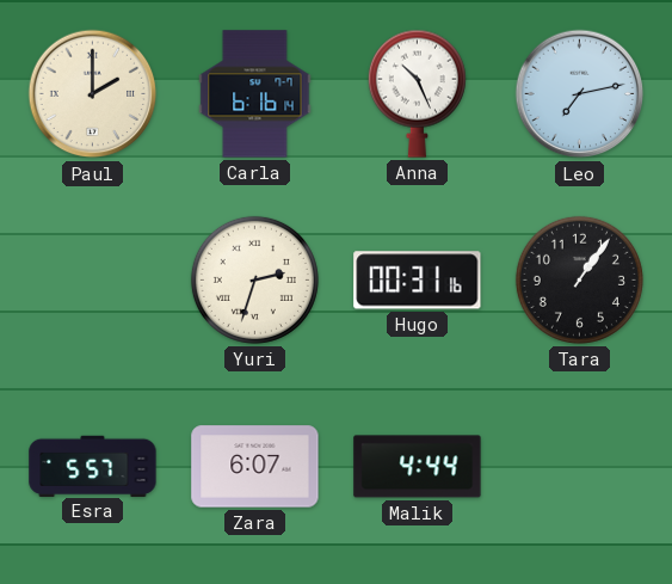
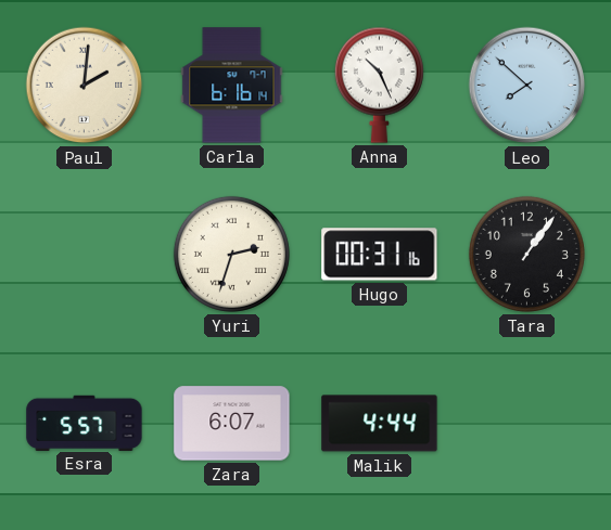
Paul: 2:00 -> 2:01
Leo: 7:13 -> 7:52
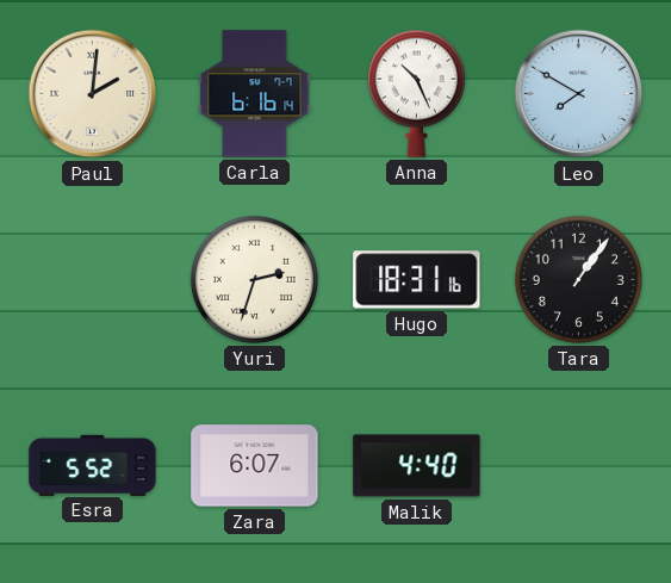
Leo: 7:52 -> 7:50
Hugo: 00:31 -> 18:31
Esra: 5:57 -> 5:52
Malik: 4:44 -> 4:40
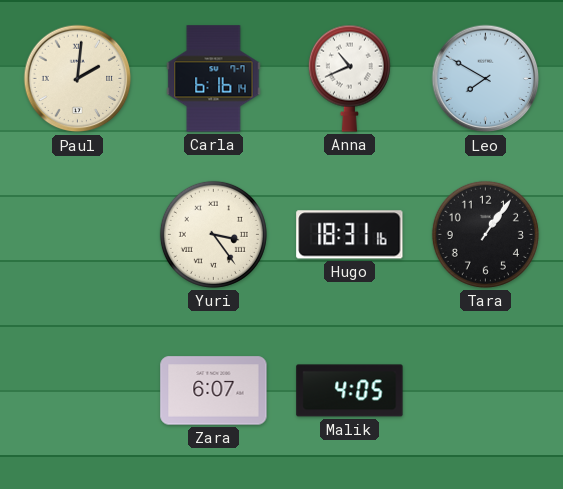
Anna: 10:26 -> 10:41
Yuri: 2:33 -> 3:24
Esra: 5:52 -> none
Malik: 4:40 -> 4:05
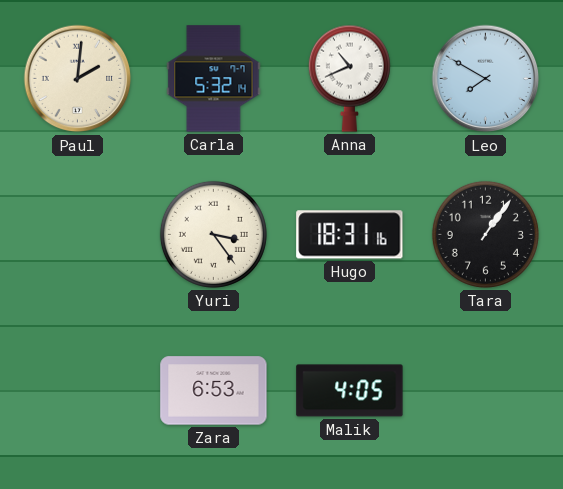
Carla: 6:16 -> 5:32
Zara: 6:07 -> 6:53
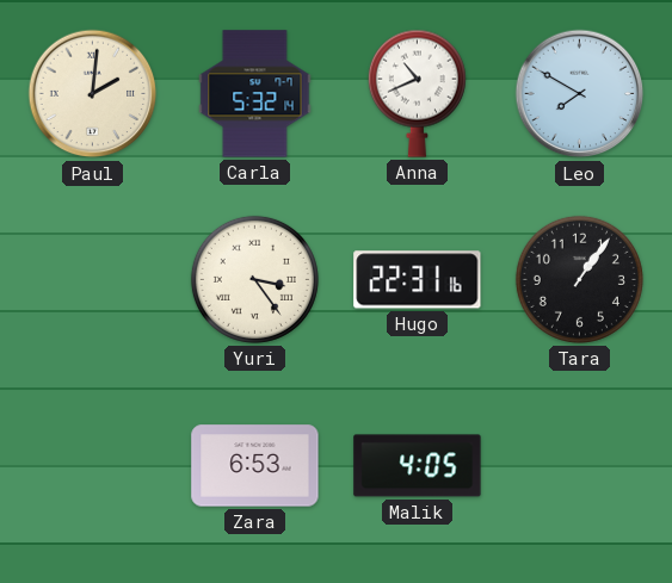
Hugo: 18:31 -> 22:31
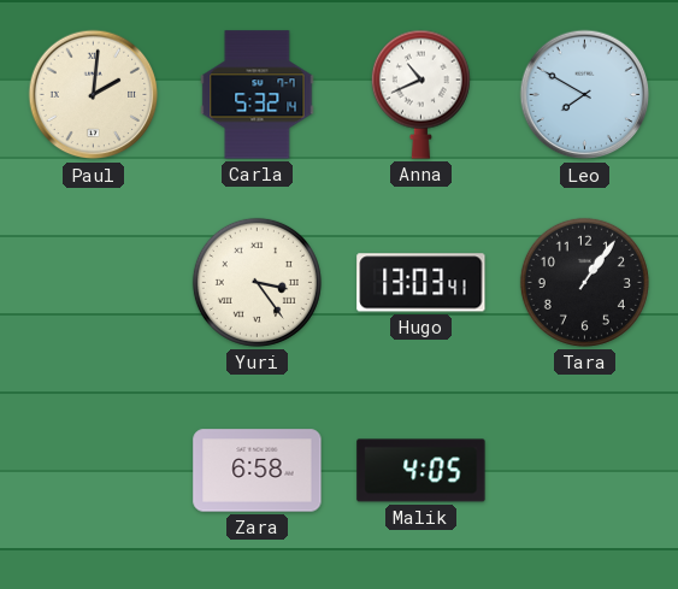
Hugo: 22:31 -> 13:03
Zara: 6:53 -> 6:58
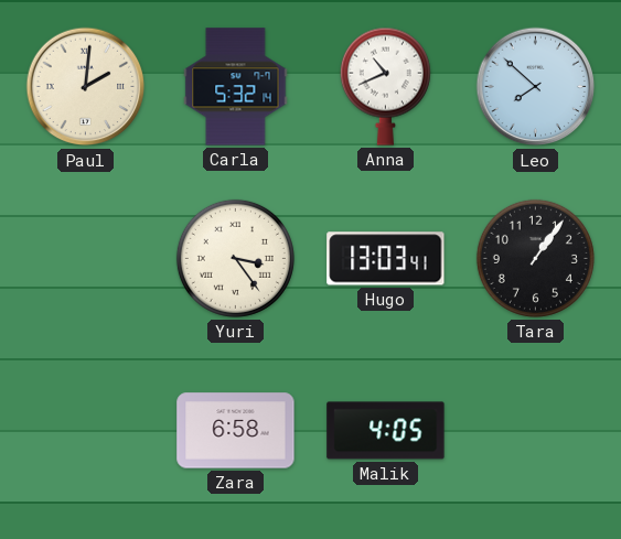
Leo: 7:50 -> 7:52
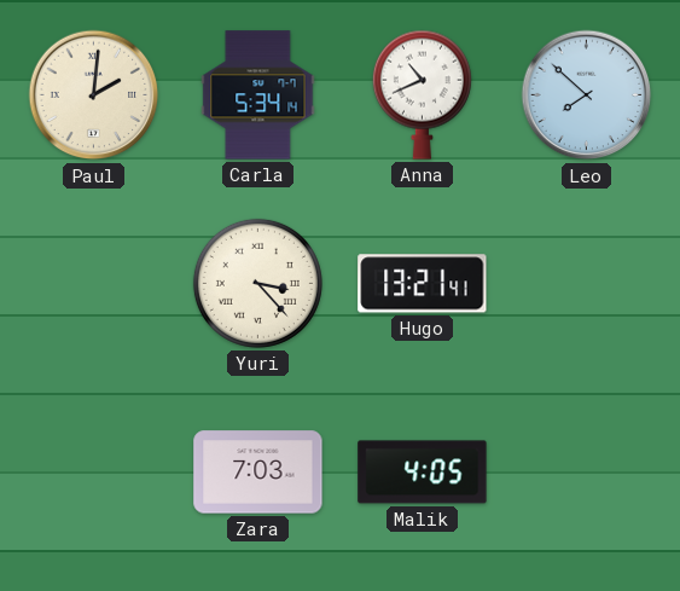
Carla: 5:32 -> 5:34
Yuri: 3:24 -> 3:23
Hugo: 13:03 -> 13:21
Tara: 1:06 -> none
Zara: 6:58 -> 7:03
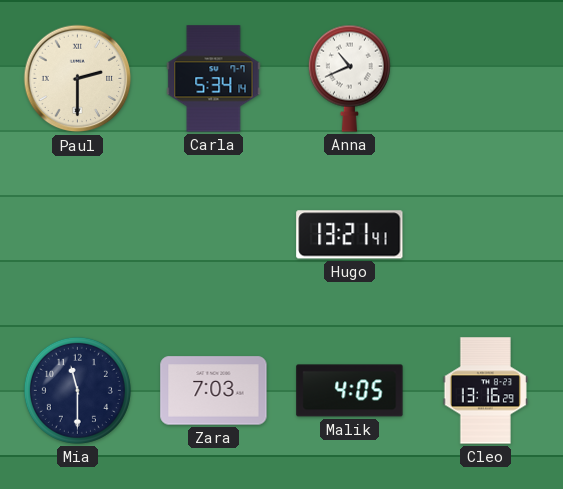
Paul: 2:01 -> 2:30
Leo: 7:52 -> none
Yuri: 3:23 -> none
Mia: none -> 11:30
Cleo: none -> 13:16
